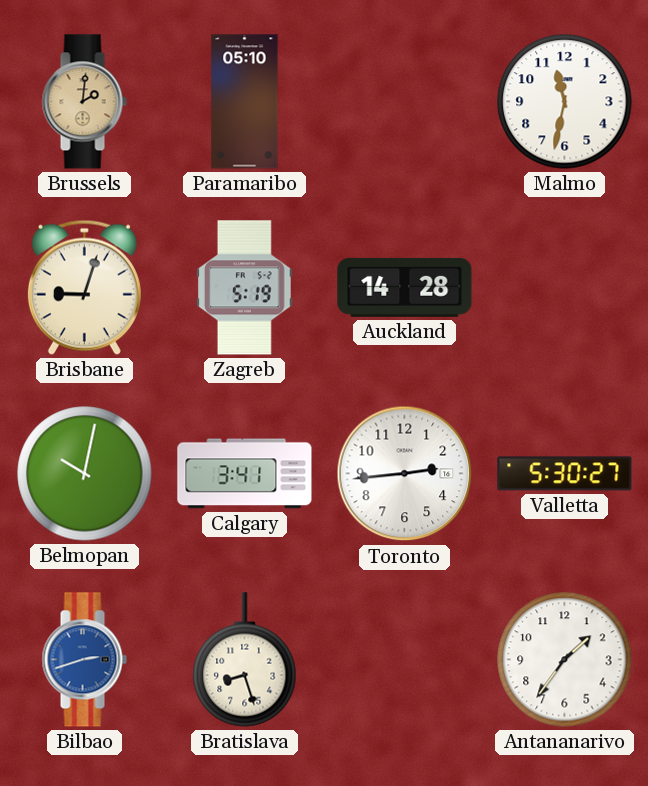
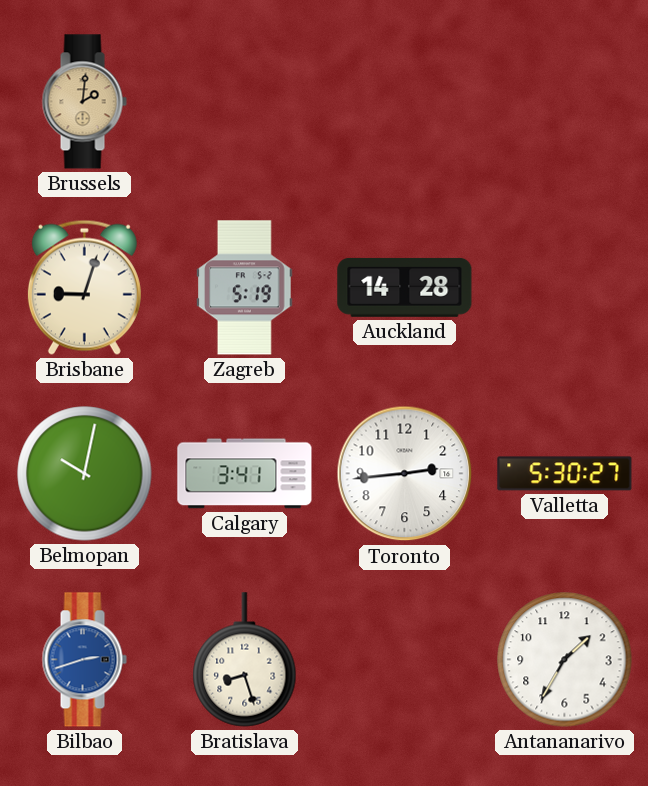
Paramaribo: 05:10 -> none
Malmo: 11:32 -> none
Antananarivo: 1:36 -> 1:35
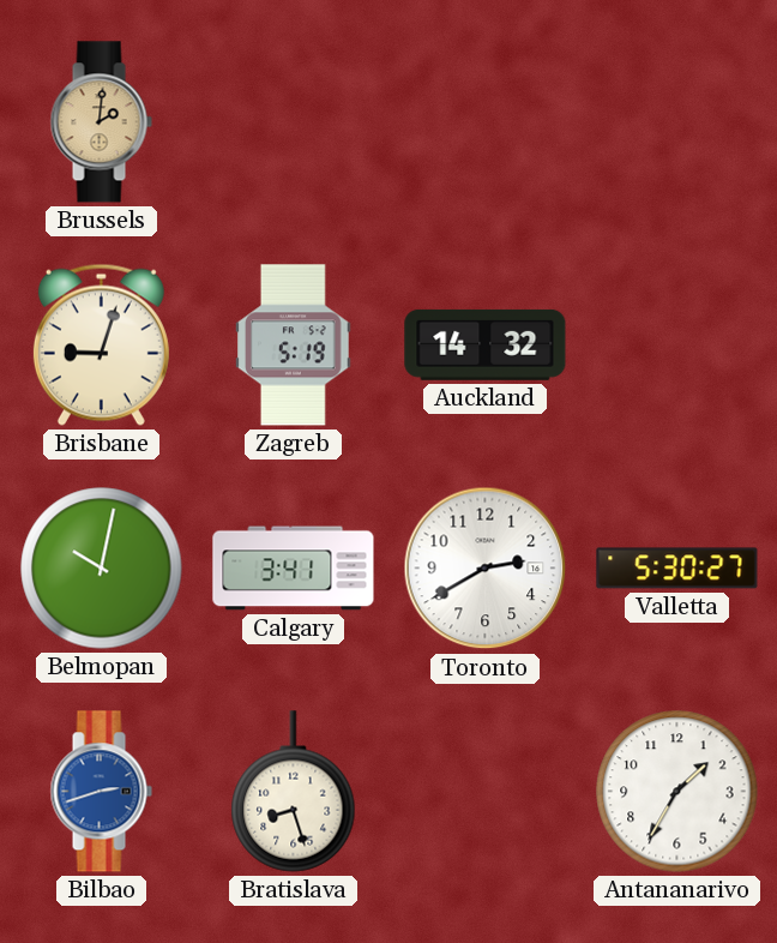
Auckland: 14:28 -> 14:32
Toronto: 2:44 -> 2:40
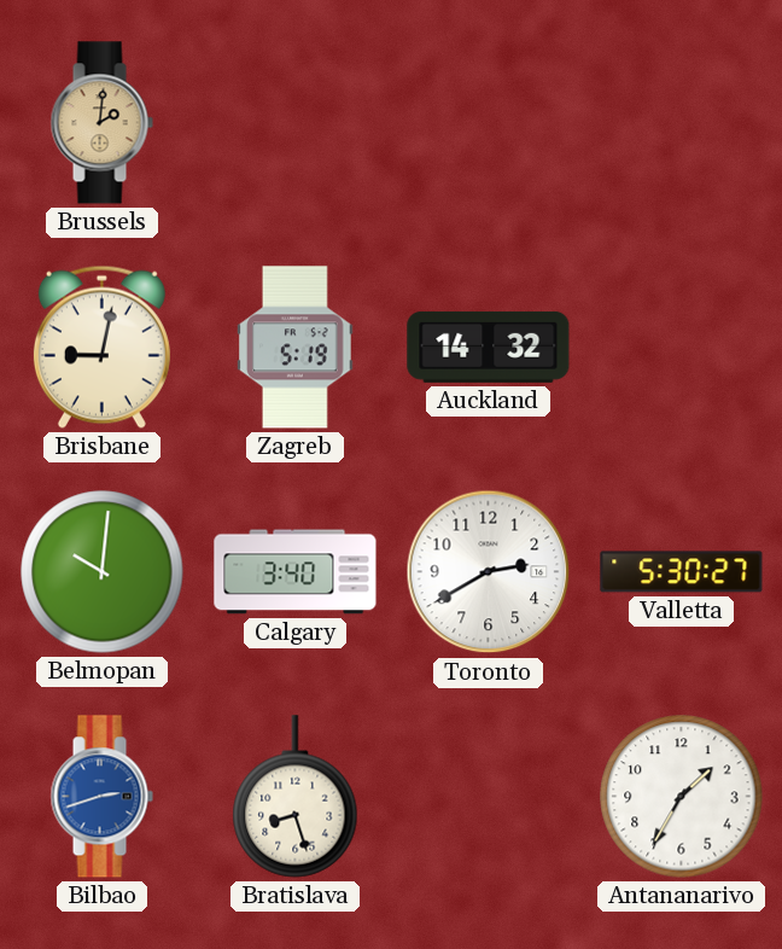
Brisbane: 9:03 -> 9:02
Belmopan: 10:02 -> 10:01
Calgary: 3:41 -> 3:40
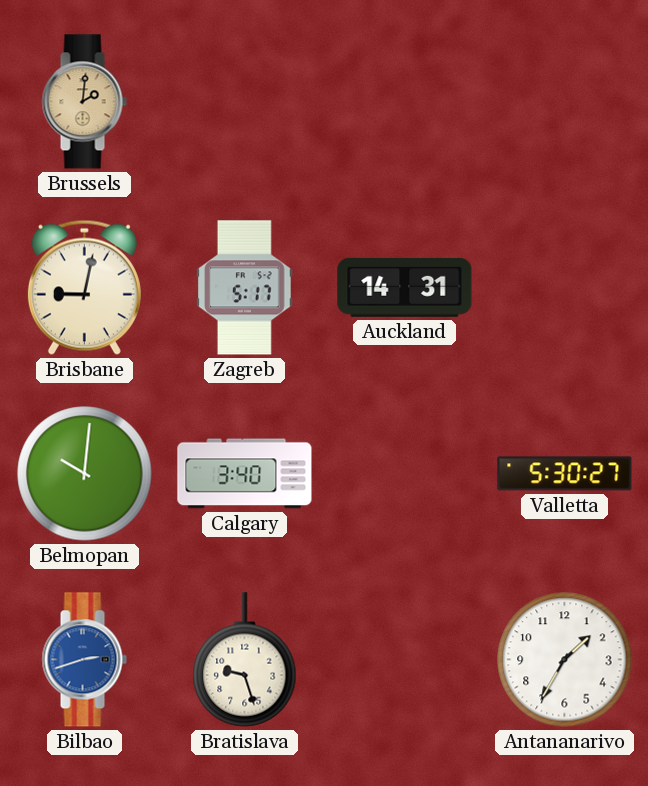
Zagreb: 5:19 -> 5:17
Auckland: 14:32 -> 14:31
Toronto: 2:40 -> none
Bratislava: 8:27 -> 9:27
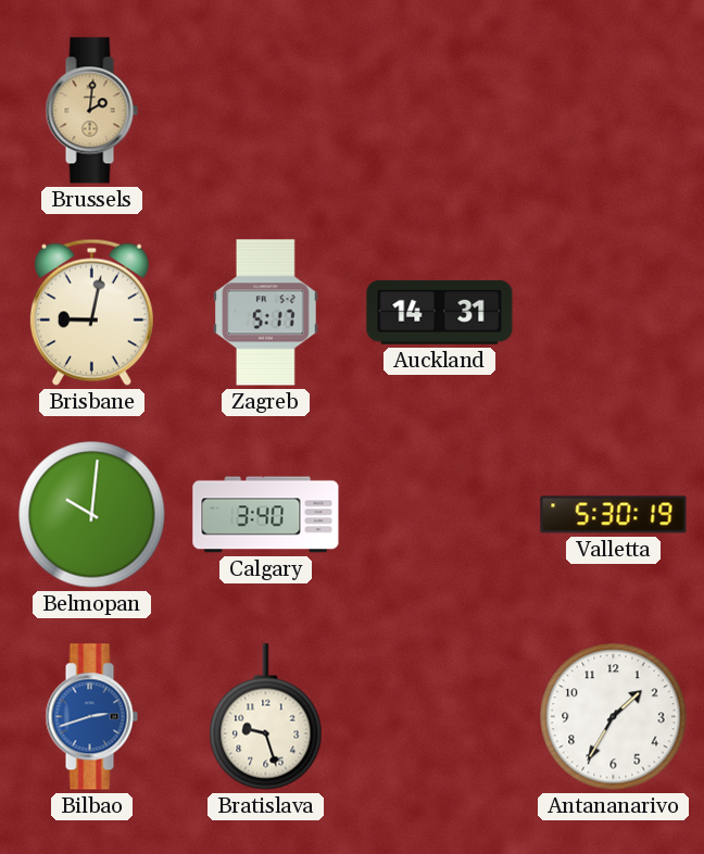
Valletta: 5:30:27 -> 5:30:19
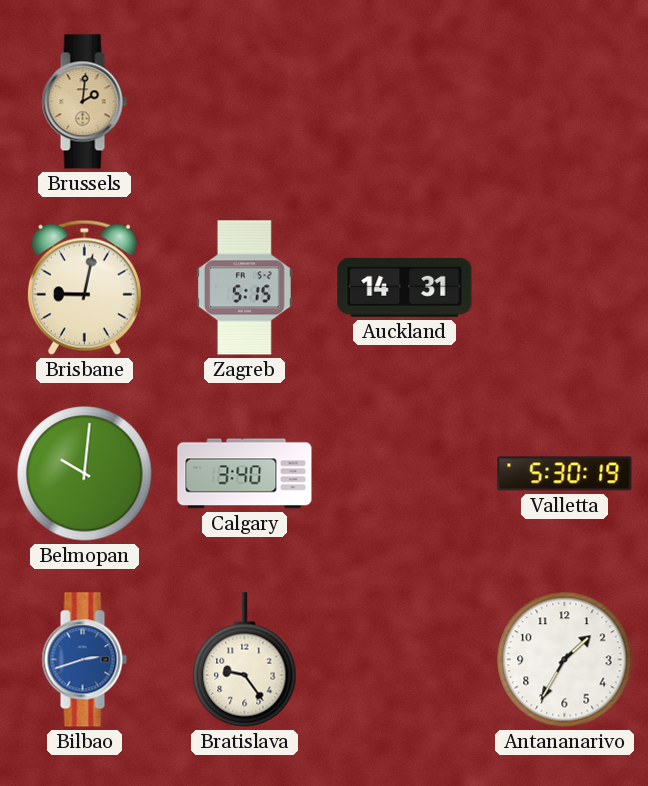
Zagreb: 5:17 -> 5:15
Bratislava: 9:27 -> 9:24
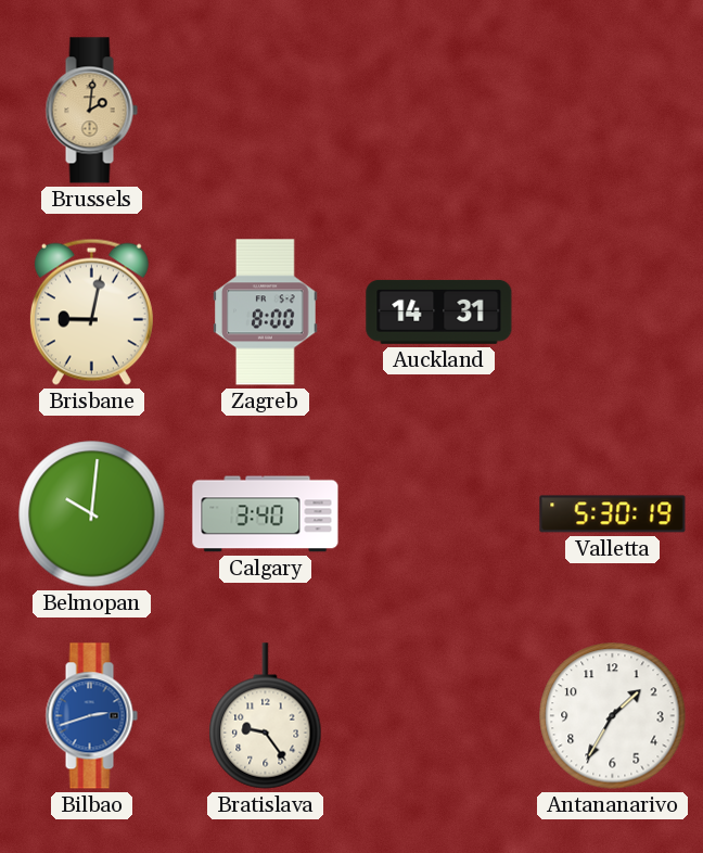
Zagreb: 5:15 -> 8:00
